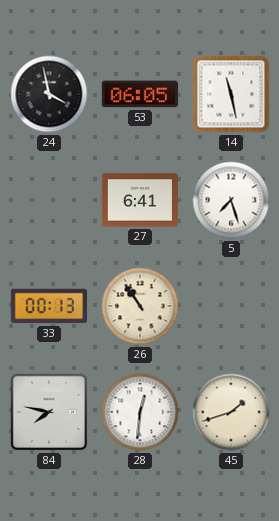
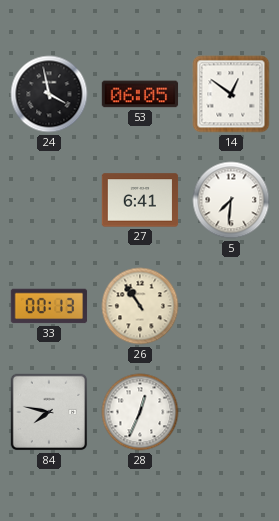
14: 11:28 -> 12:51
5: 7:27 -> 7:31
28: 12:31 -> 12:34
45: 1:42 -> none
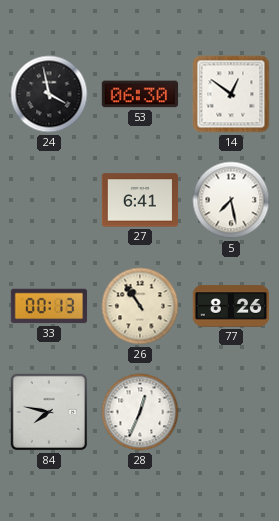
53: 06:05 -> 06:30
5: 7:31 -> 7:28
77: none -> 8:26
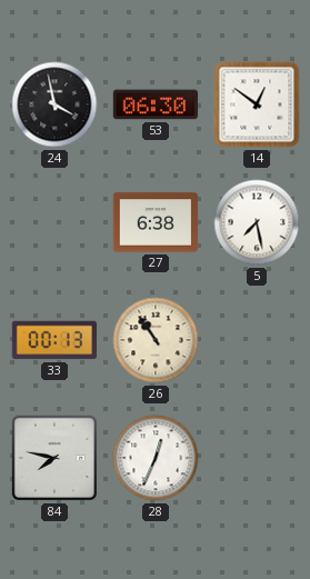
27: 6:41 -> 6:38
77: 8:26 -> none
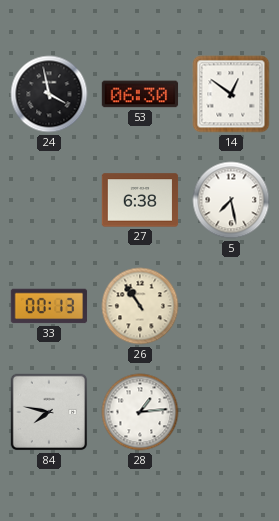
28: 12:34 -> 1:14
